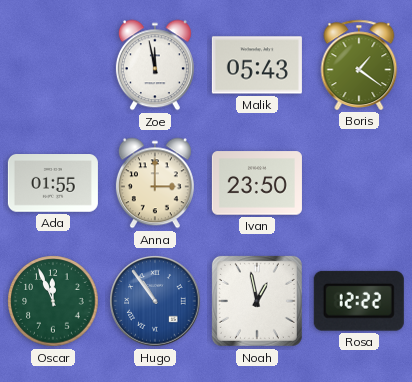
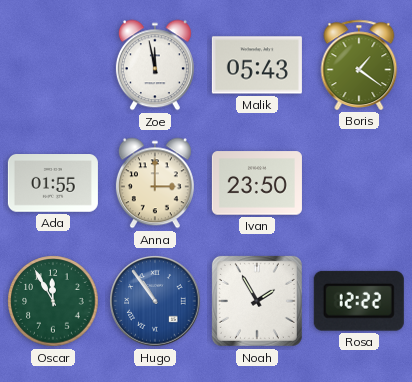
Oscar: 11:56 -> 11:55
Noah: 12:58 -> 1:55
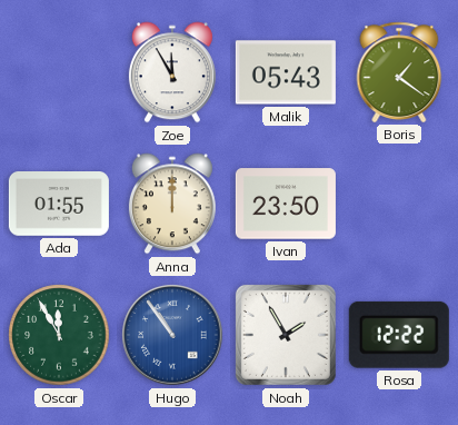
Zoe: 11:58 -> 11:55
Anna: 3:00 -> 12:00
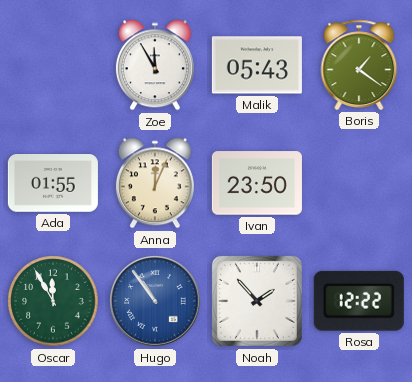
Anna: 12:00 -> 12:04
Noah: 1:55 -> 1:53
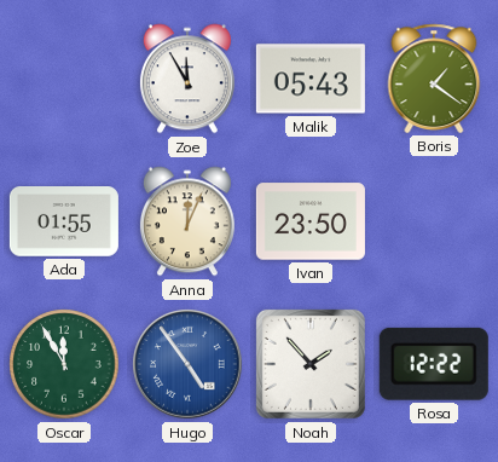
Hugo: 10:54 -> 4:54
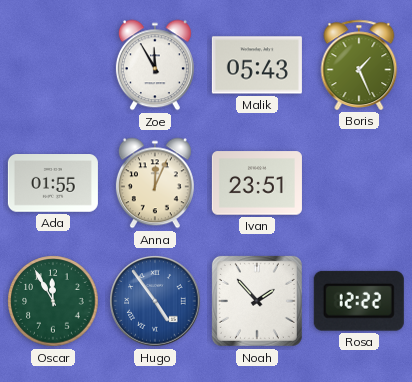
Boris: 1:21 -> 1:26
Ivan: 23:50 -> 23:51
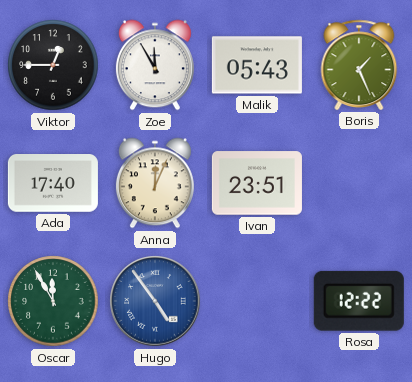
Viktor: none -> 12:45
Ada: 01:55 -> 17:40
Noah: 1:53 -> none
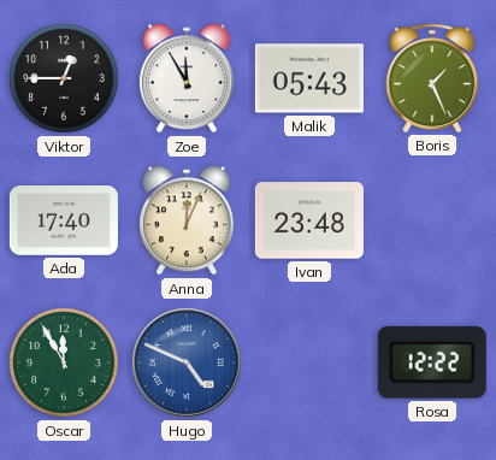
Ivan: 23:51 -> 23:48
Hugo: 4:54 -> 4:49
